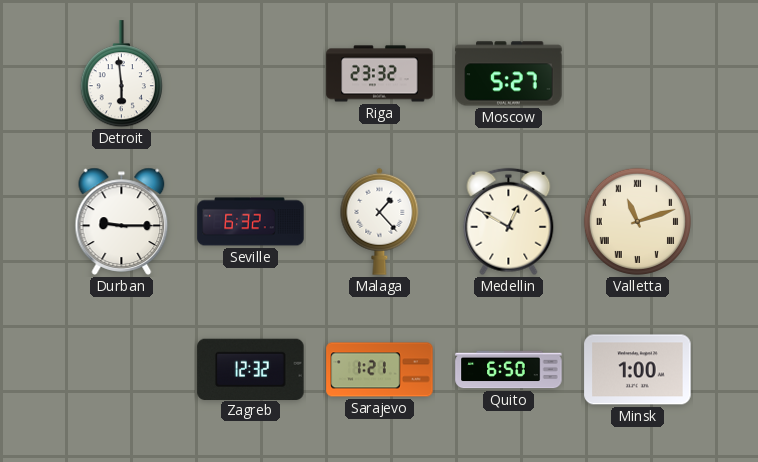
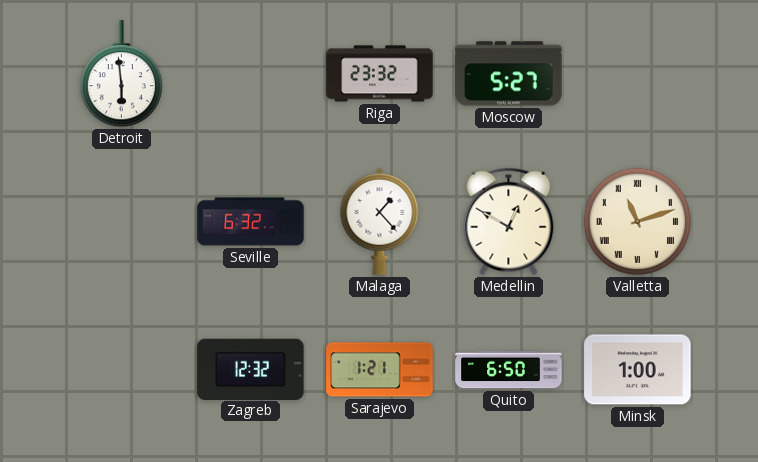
Durban: 9:15 -> none
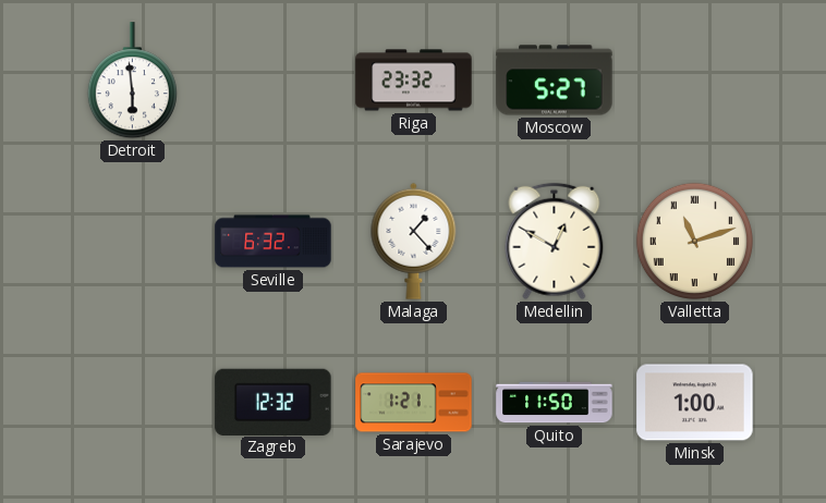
Quito: 6:50 -> 11:50
